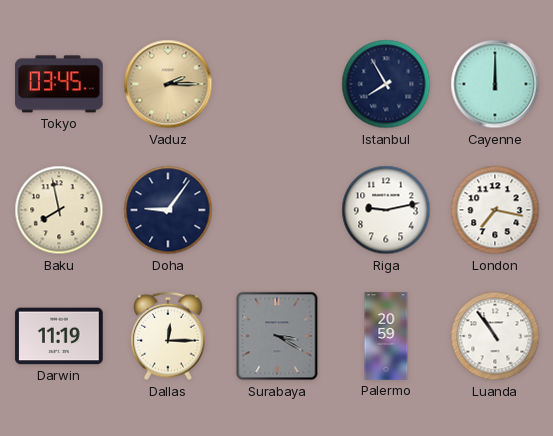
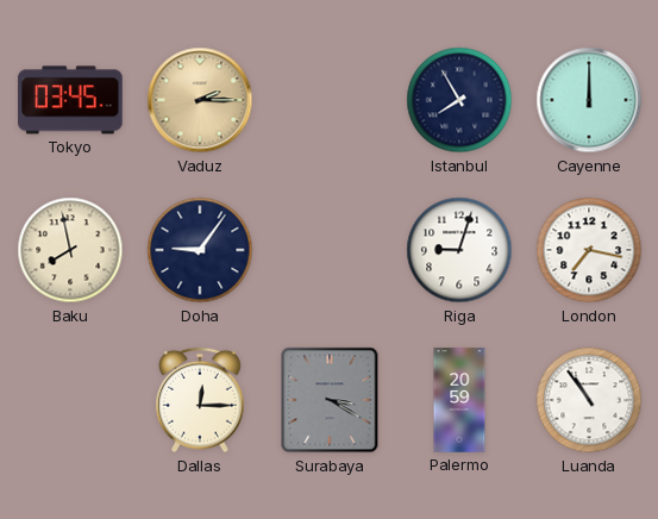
Riga: 9:13 -> 9:03
Darwin: 11:19 -> none
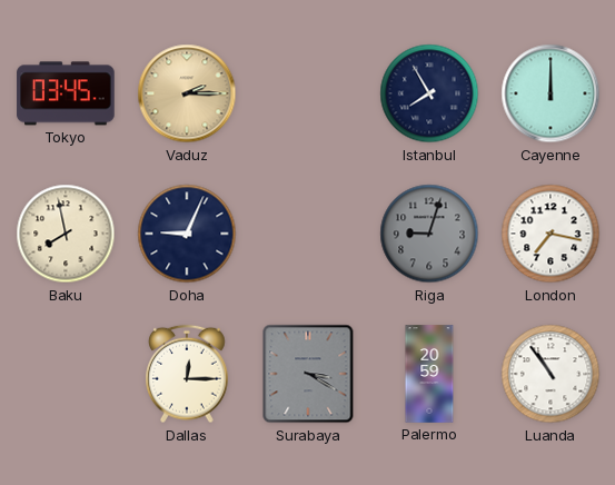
Doha: 9:06 -> 9:04
Riga dial: white -> grey
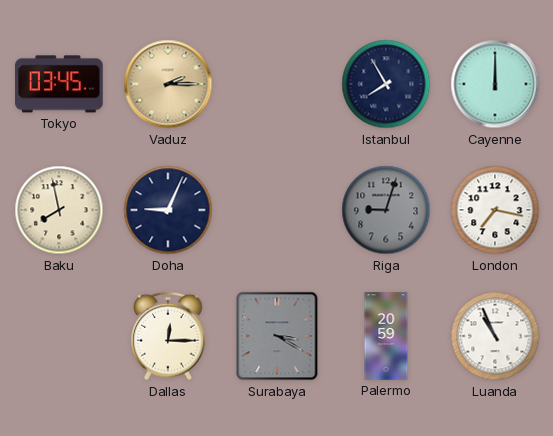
Luanda: 10:54 -> 10:56
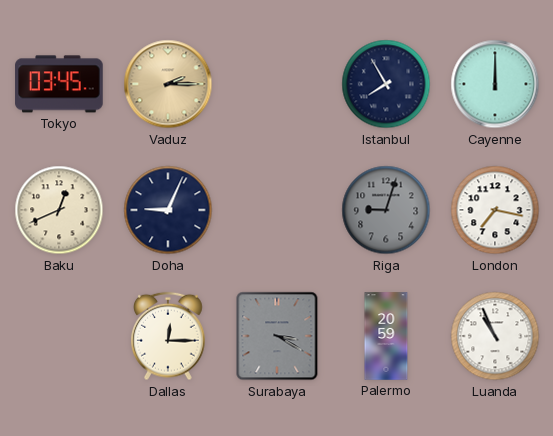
Baku: 7:58 -> 12:41
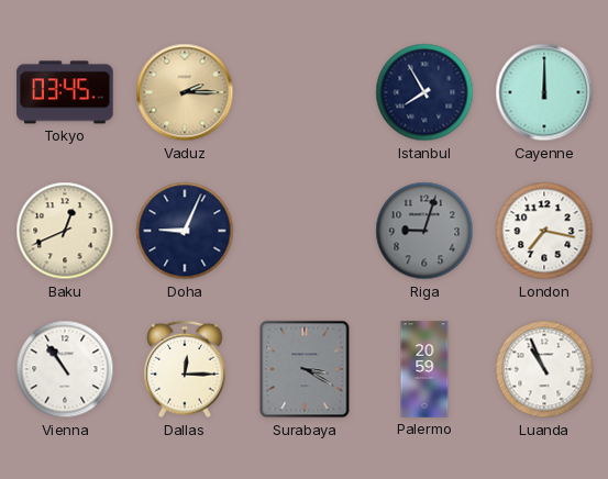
Vienna: none -> 10:54
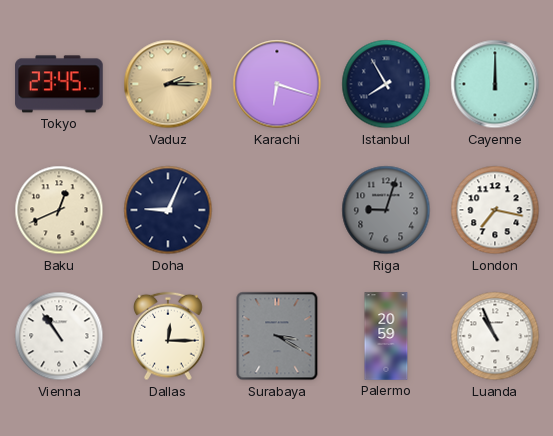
Tokyo: 03:45 -> 23:45
Karachi: none -> 6:18
